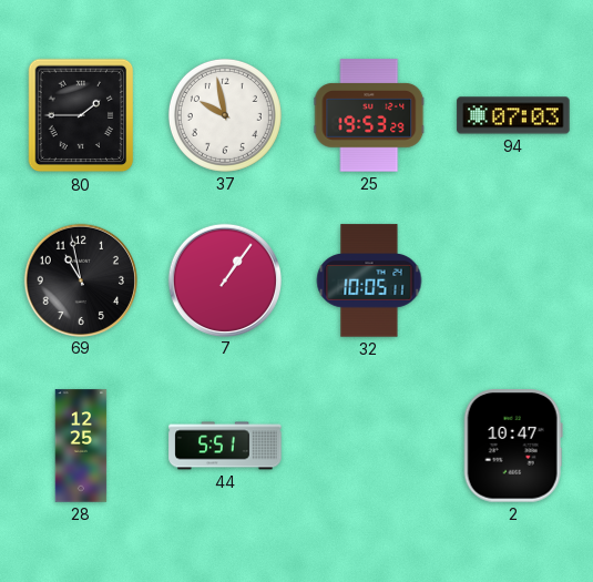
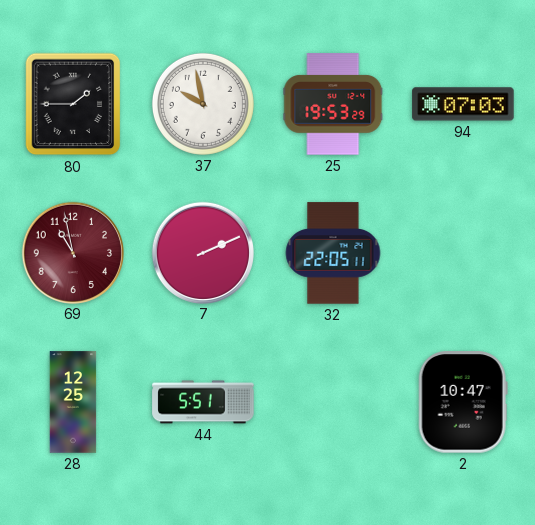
69 dial: black -> burgundy
7: 1:06 -> 2:11
32: 10:05 -> 22:05
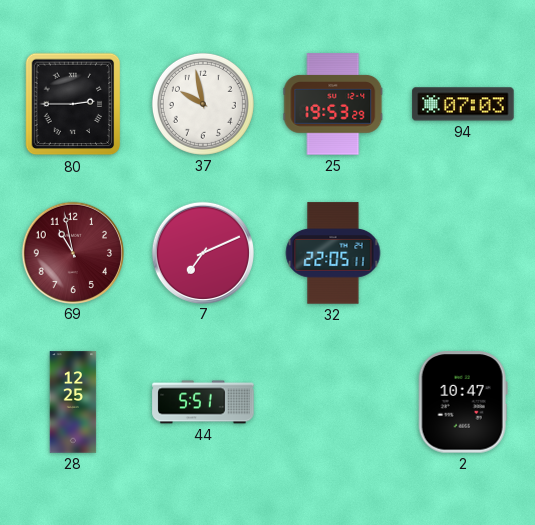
80: 1:45 -> 2:45
7: 2:11 -> 7:11
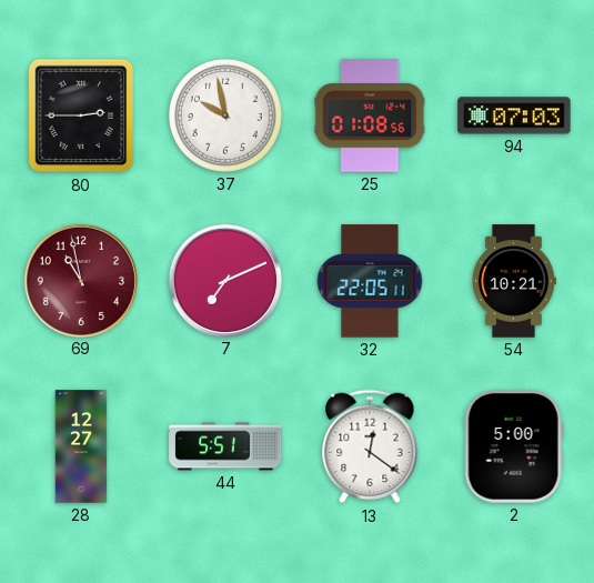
25: 19:53 -> 01:08
54: none -> 10:21
28: 12:25 -> 12:27
13: none -> 12:21
2: 10:47 -> 5:00
